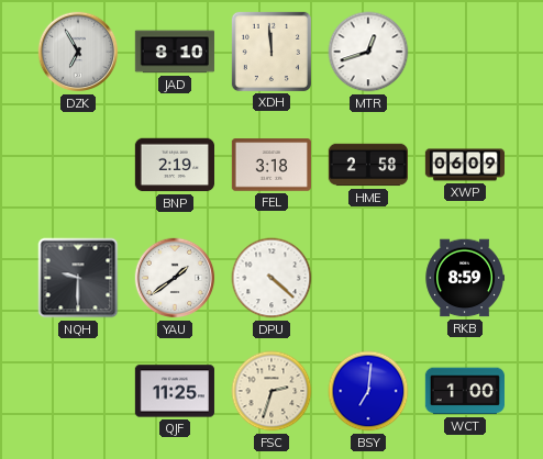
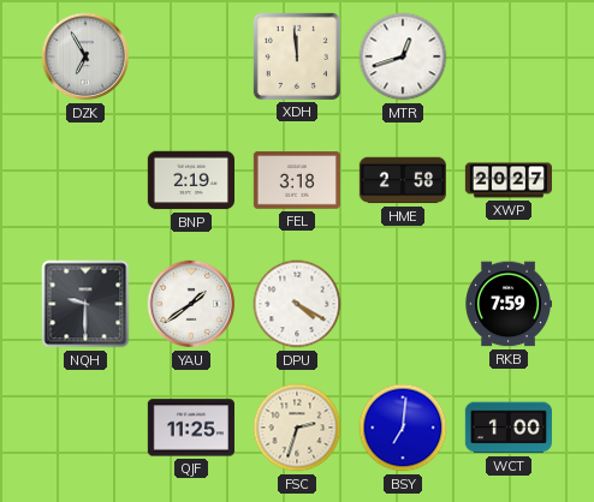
JAD: 8:10 -> none
XWP: 06:09 -> 20:27
DPU: 4:22 -> 4:20
RKB: 8:59 -> 7:59
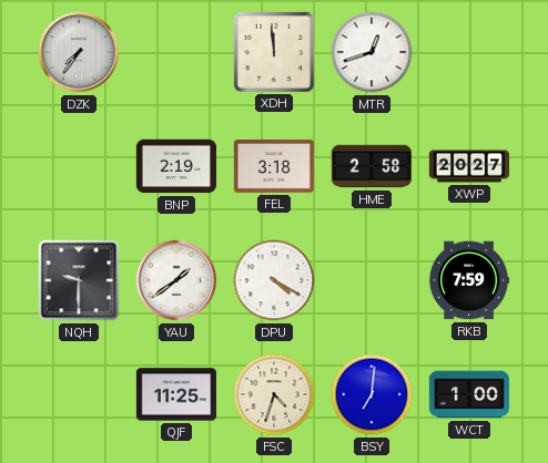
DZK: 6:55 -> 7:36
FSC: 2:33 -> 4:33
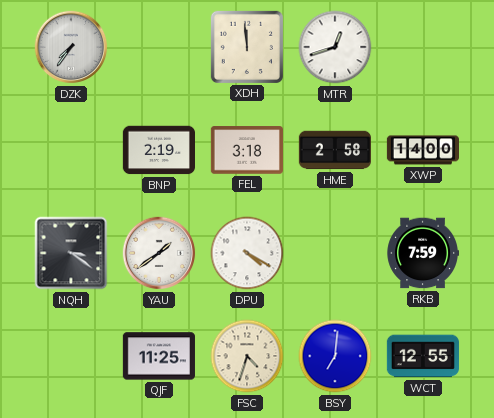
XWP: 20:27 -> 14:00
NQH: 9:30 -> 3:21
WCT: 1:00 -> 12:55
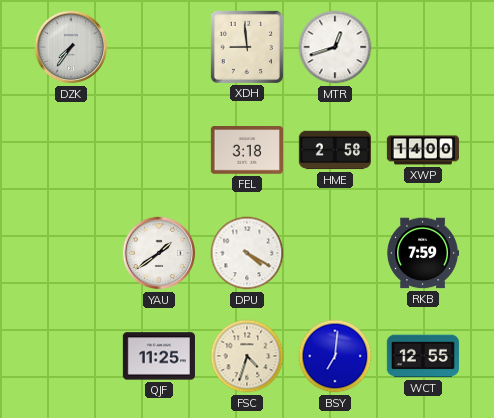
XDH: 11:59 -> 8:59
BNP: 2:19 -> none
NQH: 3:21 -> none
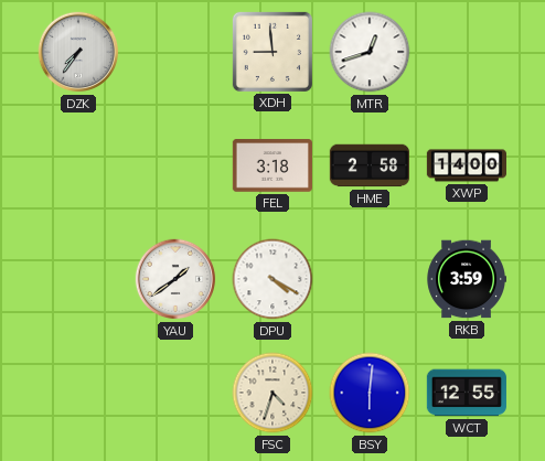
RKB: 7:59 -> 3:59
QJF: 11:25 -> none
BSY: 7:01 -> 6:01
